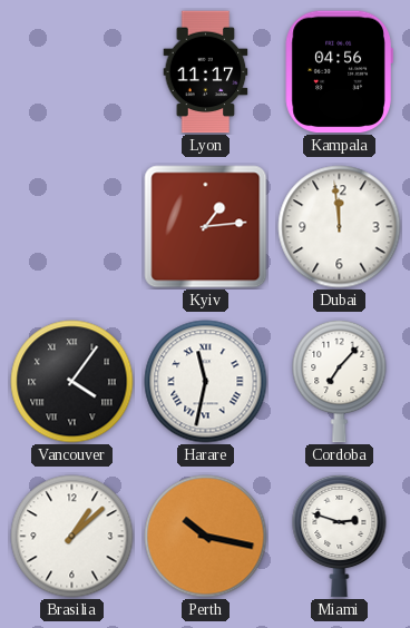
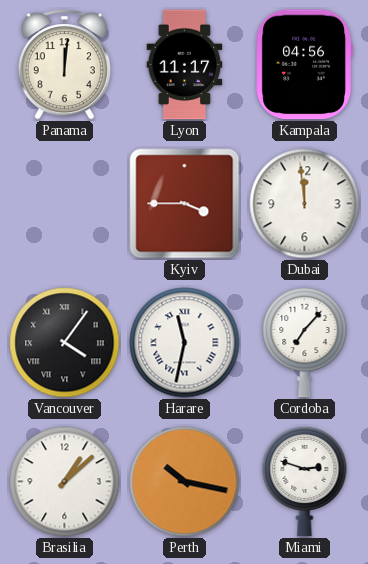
Panama: none -> 12:01
Kyiv: 1:14 -> 3:45
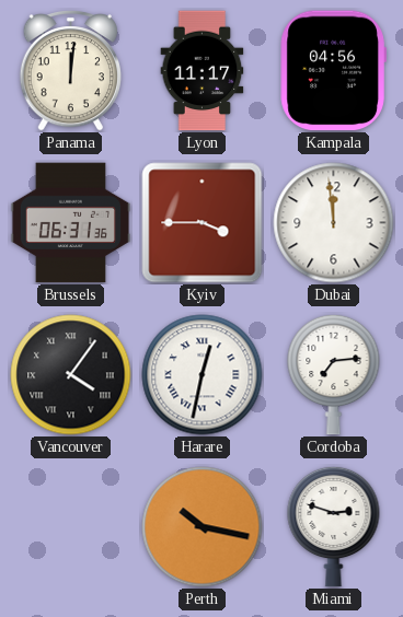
Brussels: none -> 06:31
Harare: 11:32 -> 12:32
Cordoba: 7:07 -> 7:14
Brasilia: 1:08 -> none
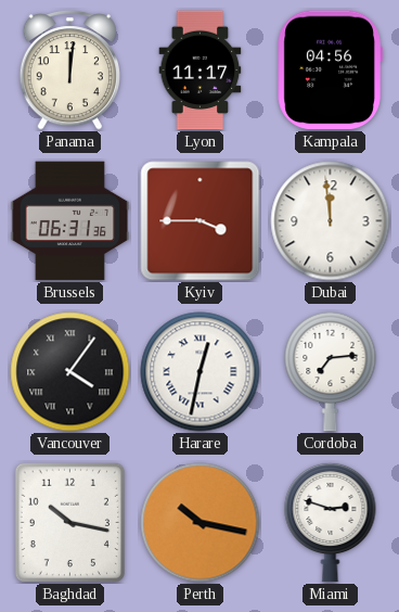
Baghdad: none -> 10:17
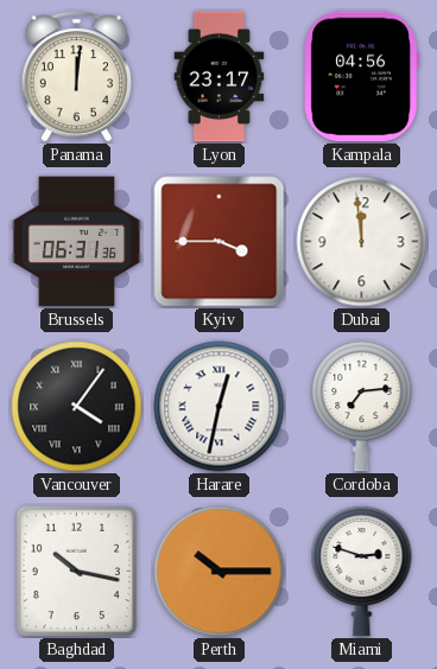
Lyon: 11:17 -> 23:17
Perth: 10:17 -> 10:15
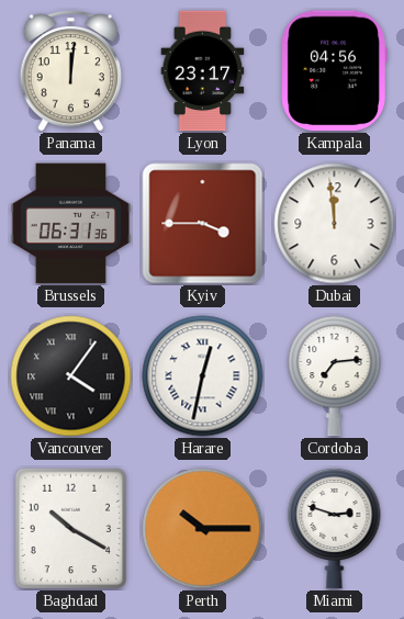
Baghdad: 10:17 -> 10:20
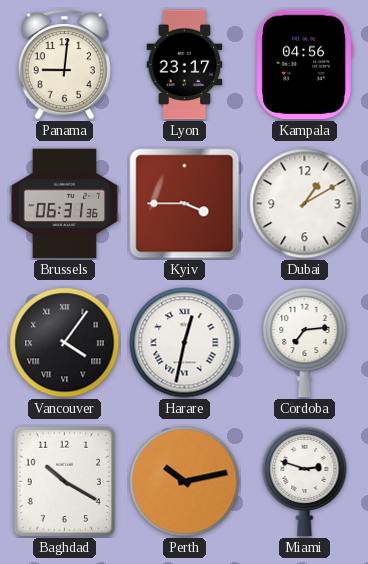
Panama: 12:01 -> 9:01
Dubai: 11:59 -> 1:10
Perth: 10:15 -> 10:13
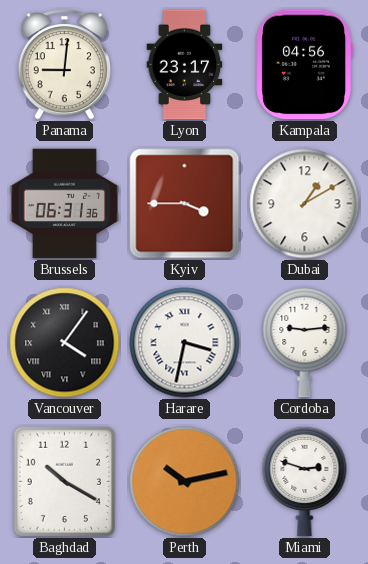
Harare: 12:32 -> 3:32
Cordoba: 7:14 -> 9:14
